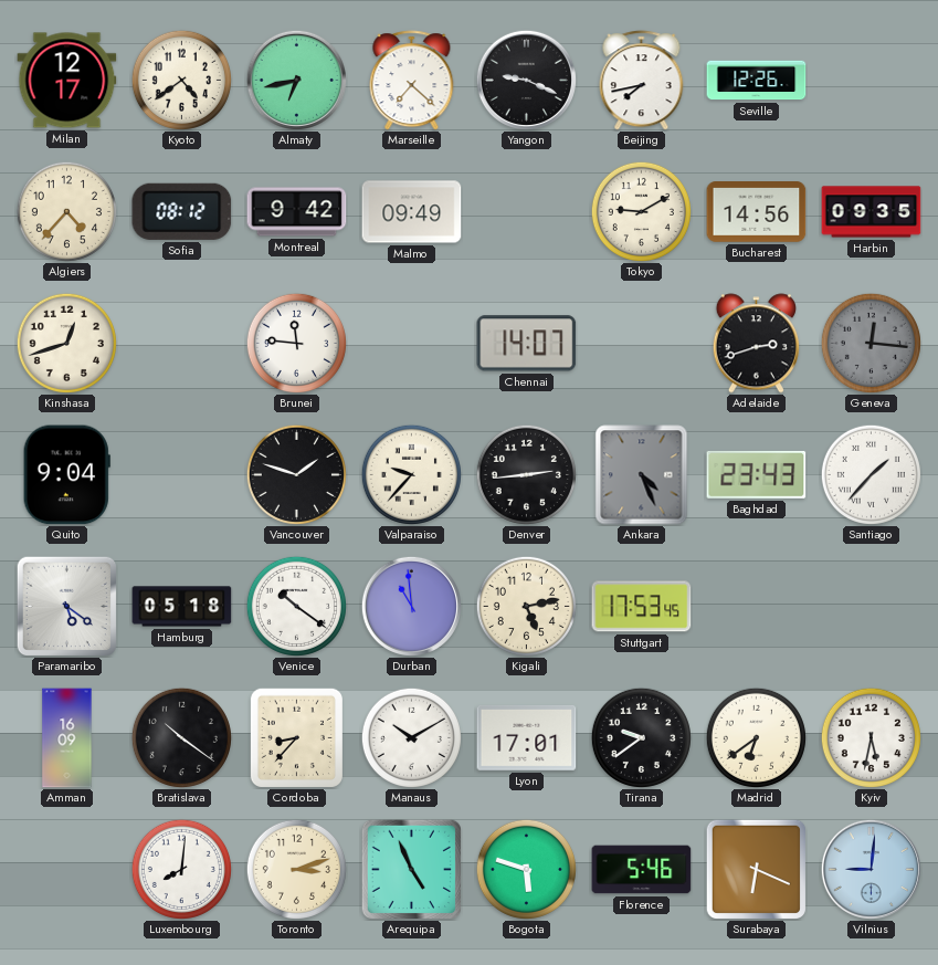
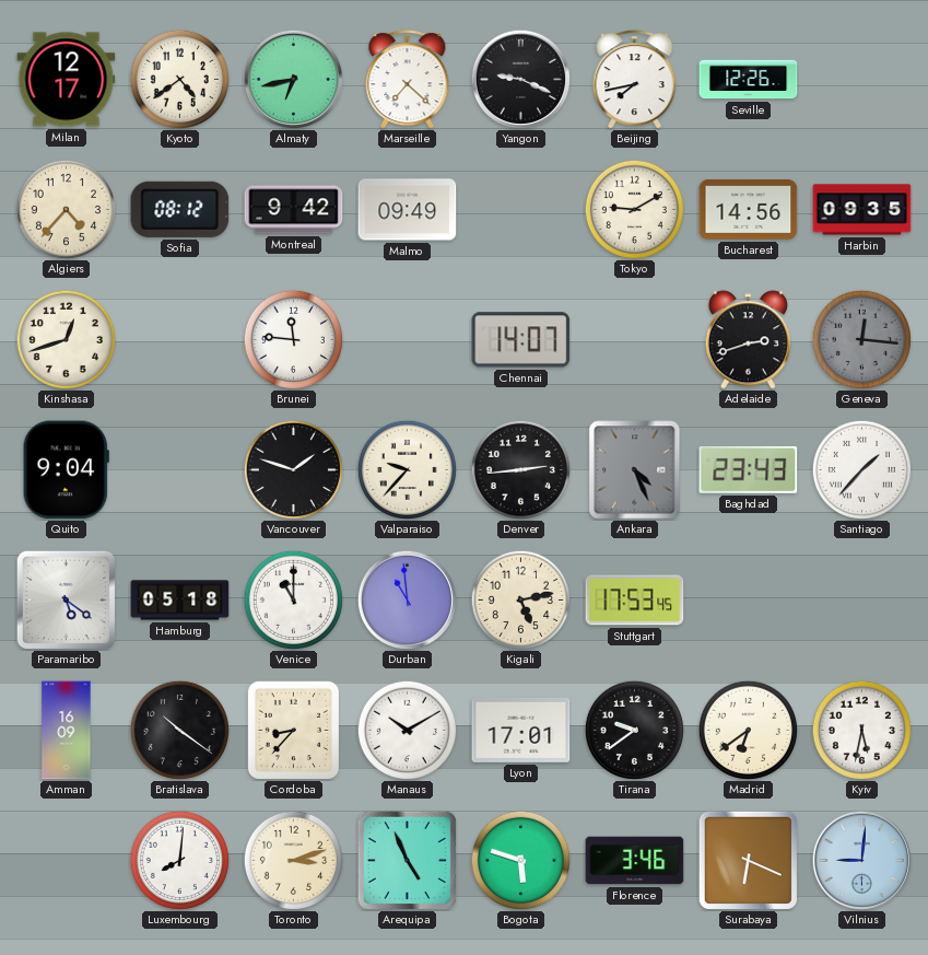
Venice: 10:21 -> 11:00
Florence: 5:46 -> 3:46
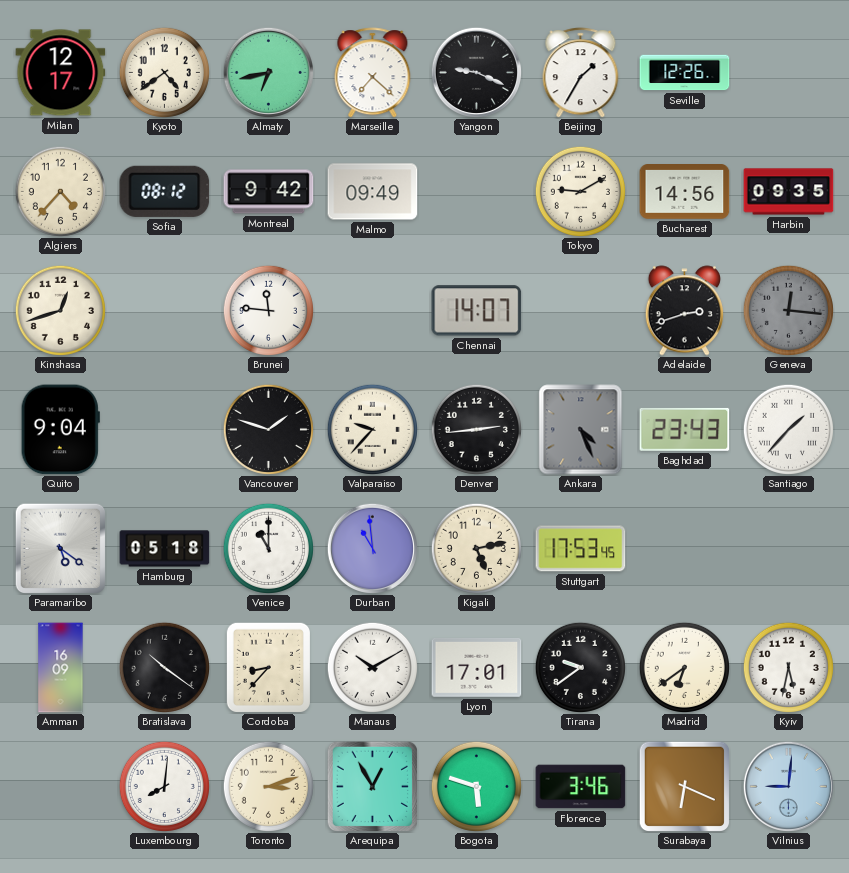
Beijing: 7:43 -> 1:35
Arequipa: 4:56 -> 12:55
